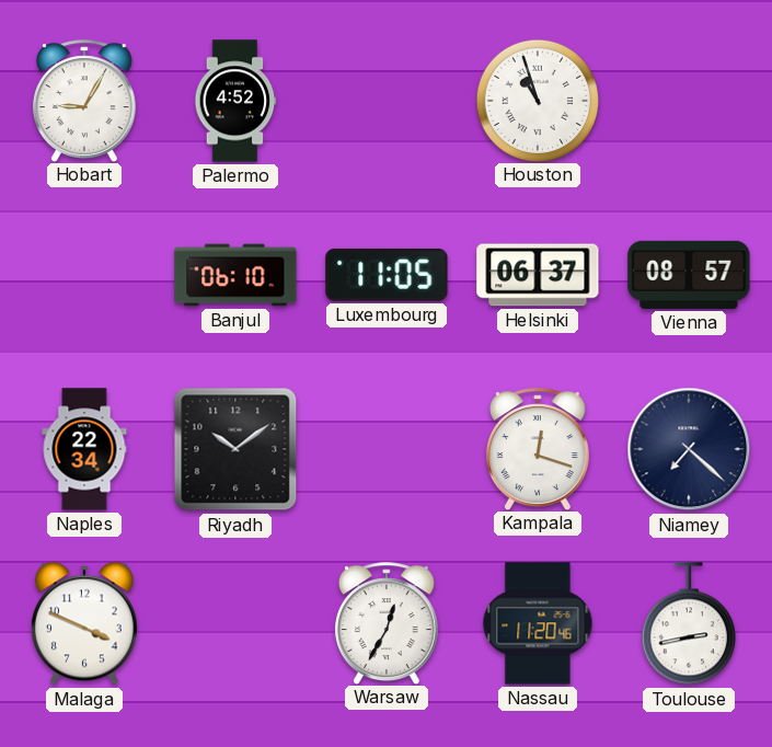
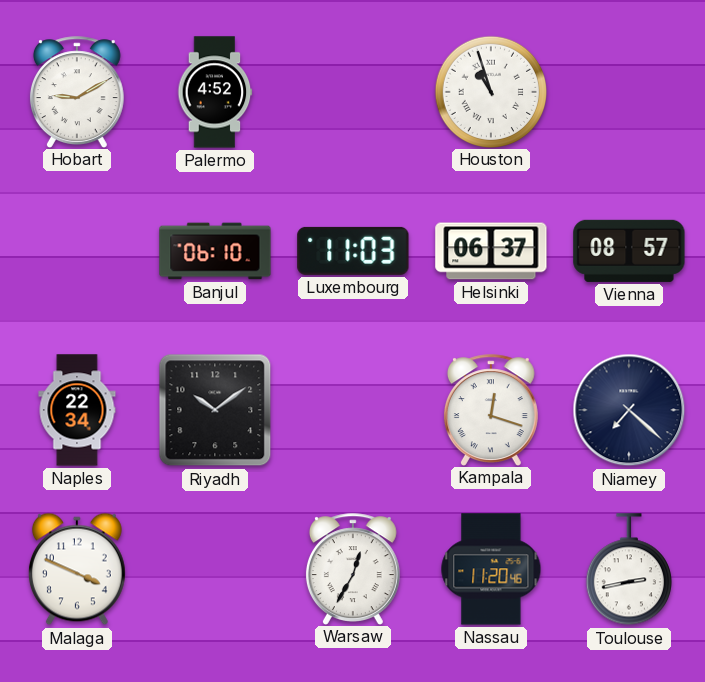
Hobart: 9:05 -> 9:10
Luxembourg: 11:05 -> 11:03
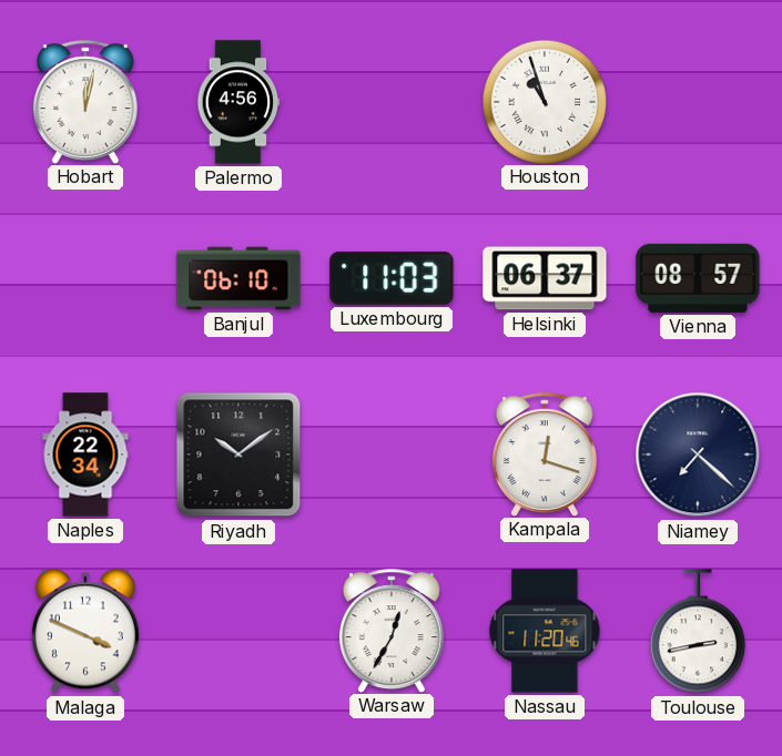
Hobart: 9:10 -> 12:02
Palermo: 4:52 -> 4:56
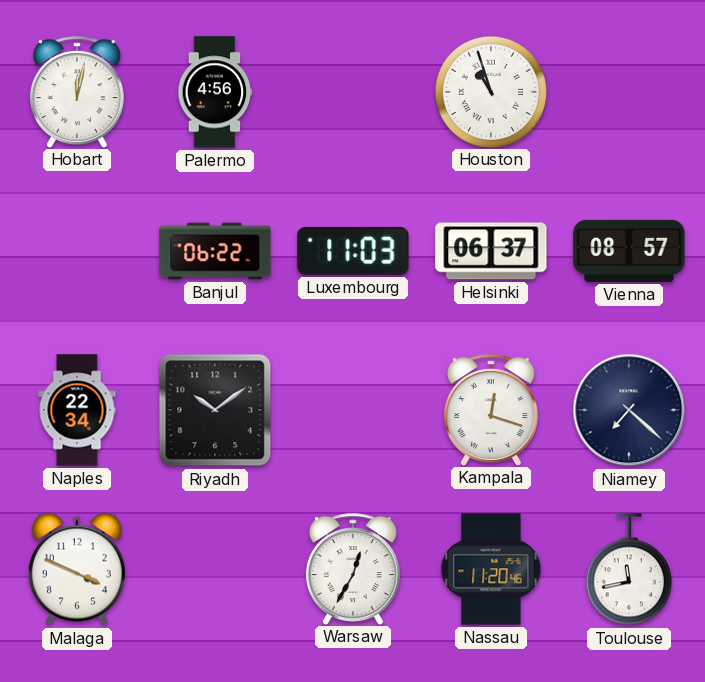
Banjul: 06:10 -> 06:22
Toulouse: 2:43 -> 11:43
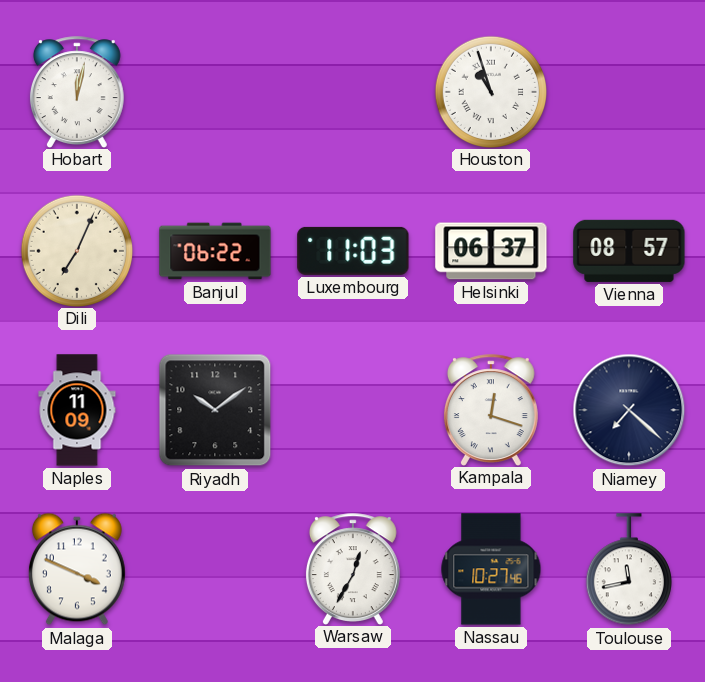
Palermo: 4:56 -> none
Dili: none -> 7:04
Naples: 22:34 -> 11:09
Nassau: 11:20 -> 10:27
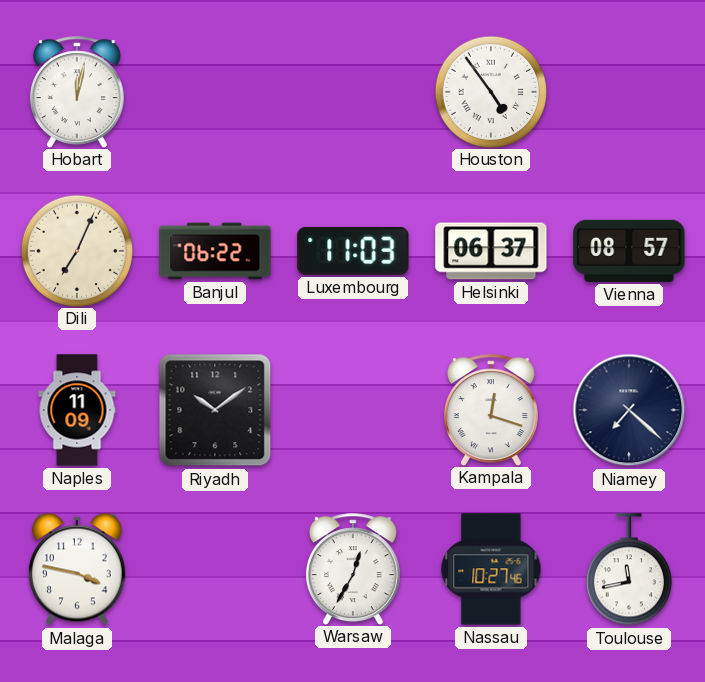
Houston: 10:57 -> 4:54
Malaga: 3:49 -> 3:47
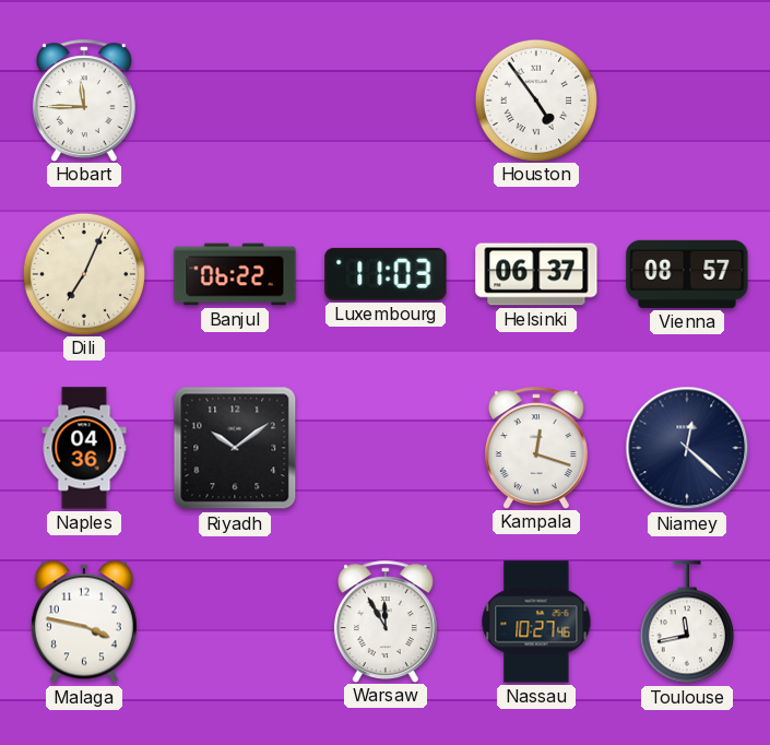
Hobart: 12:02 -> 11:45
Naples: 11:09 -> 04:36
Niamey: 7:22 -> 12:22
Warsaw: 12:35 -> 11:55
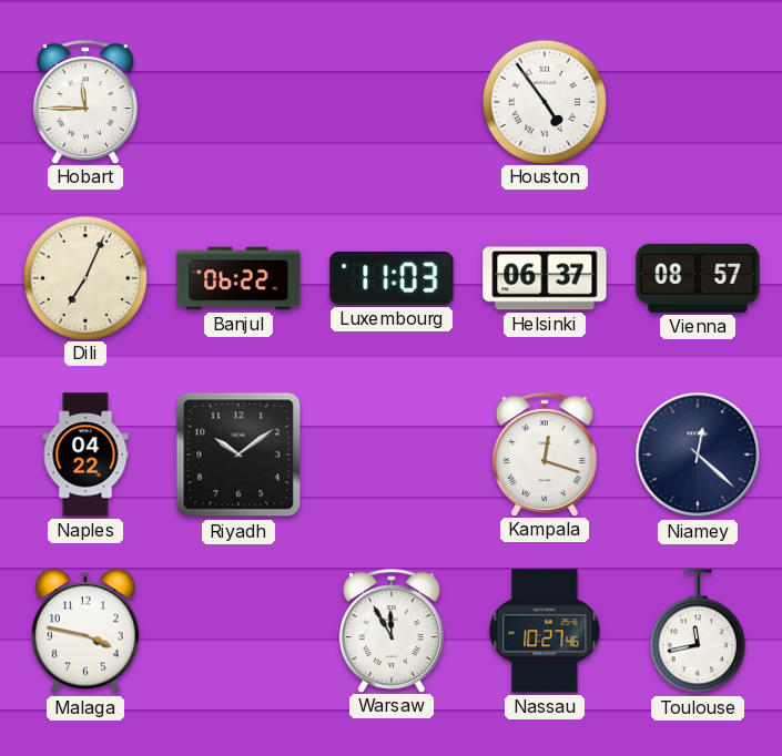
Naples: 04:36 -> 04:22
